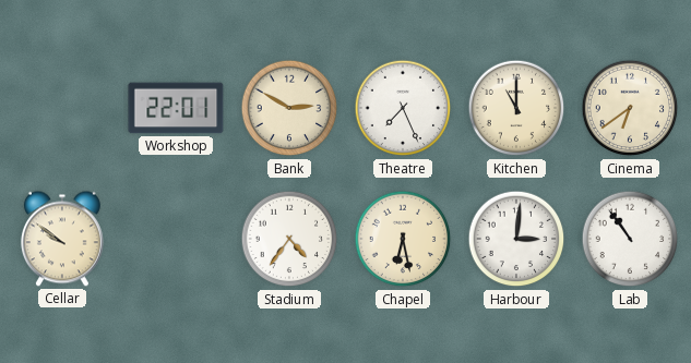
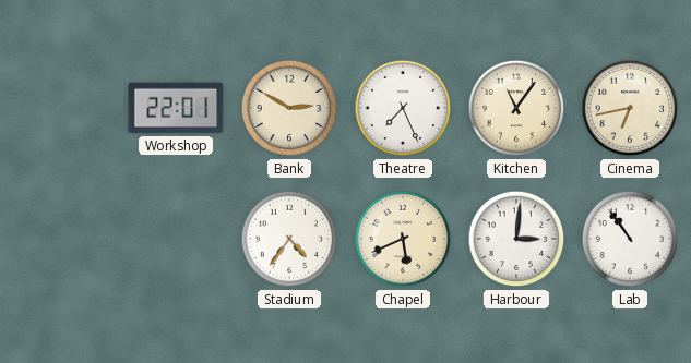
Kitchen: 11:00 -> 11:06
Cinema: 6:39 -> 6:43
Cellar: 9:51 -> none
Chapel: 6:28 -> 5:41
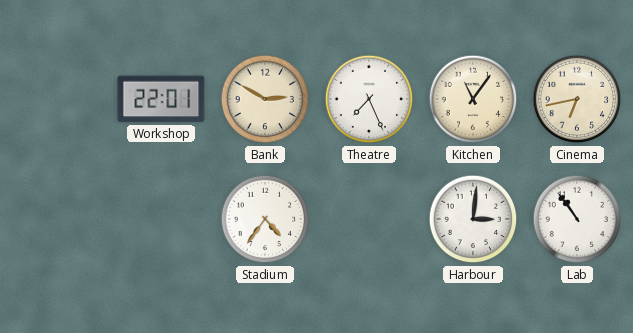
Chapel: 5:41 -> none
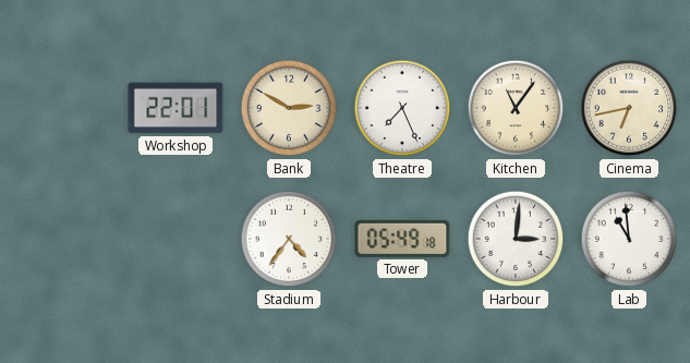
Tower: none -> 05:49
Lab: 10:54 -> 10:59
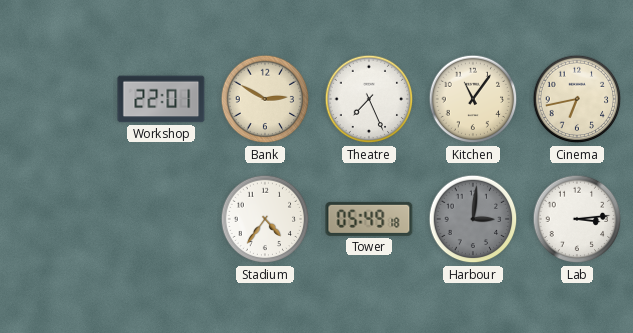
Harbour dial: white -> grey
Lab: 10:59 -> 3:14
